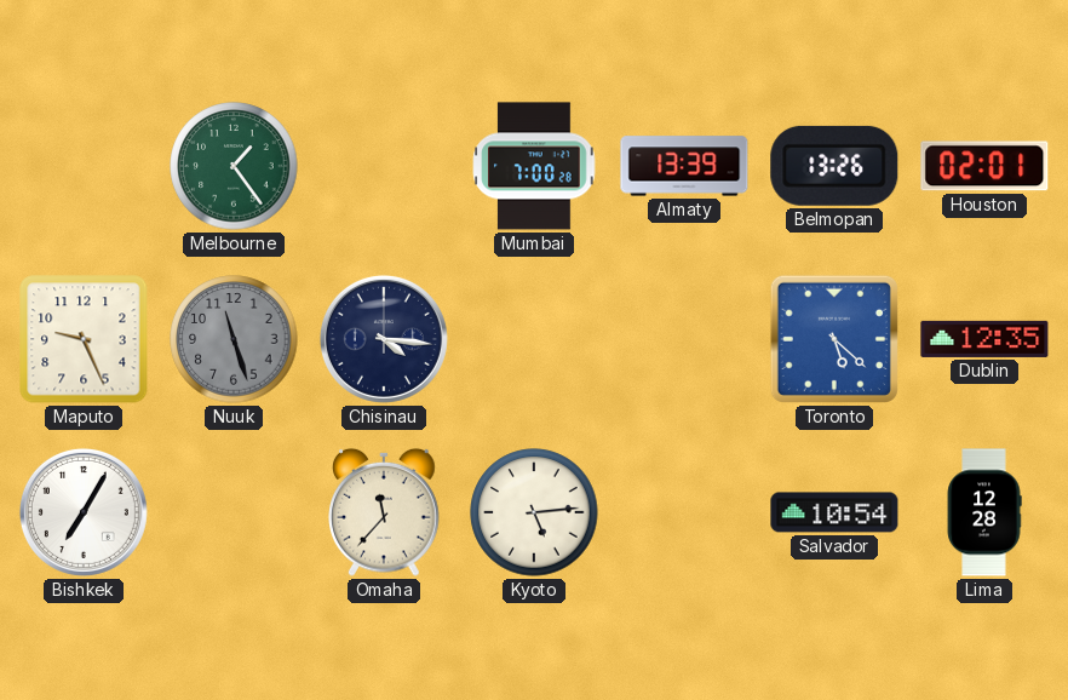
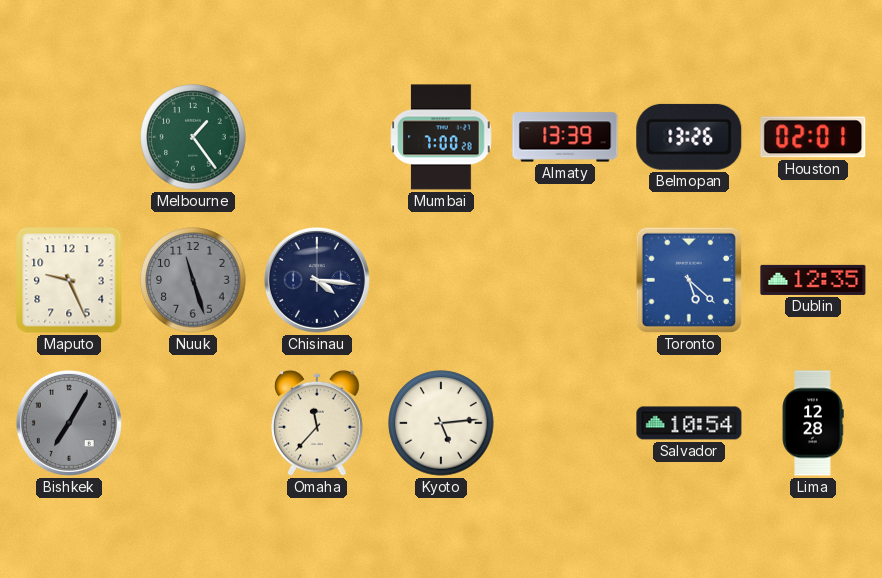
Bishkek dial: white -> grey
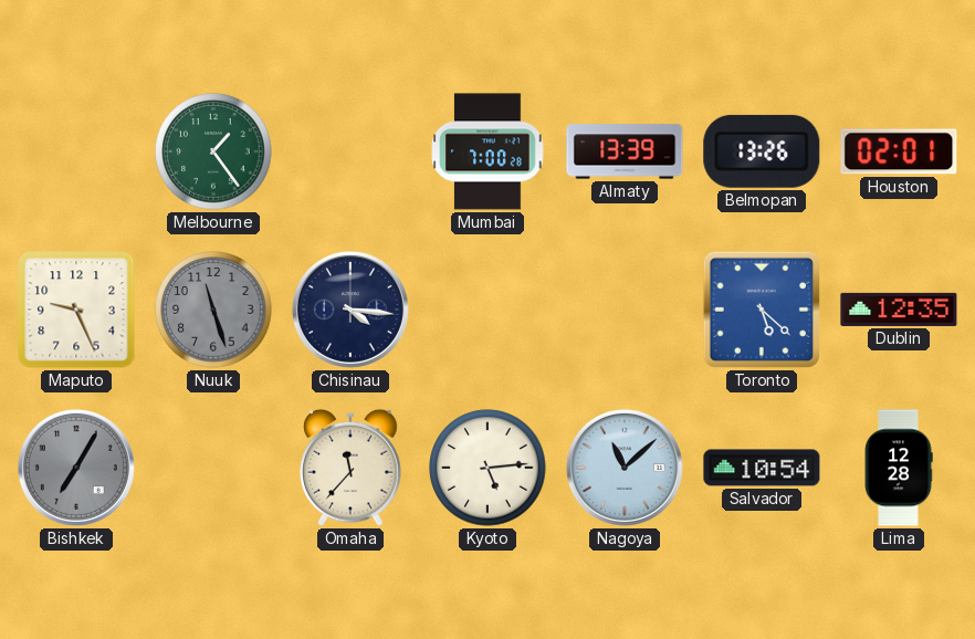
Nagoya: none -> 11:08
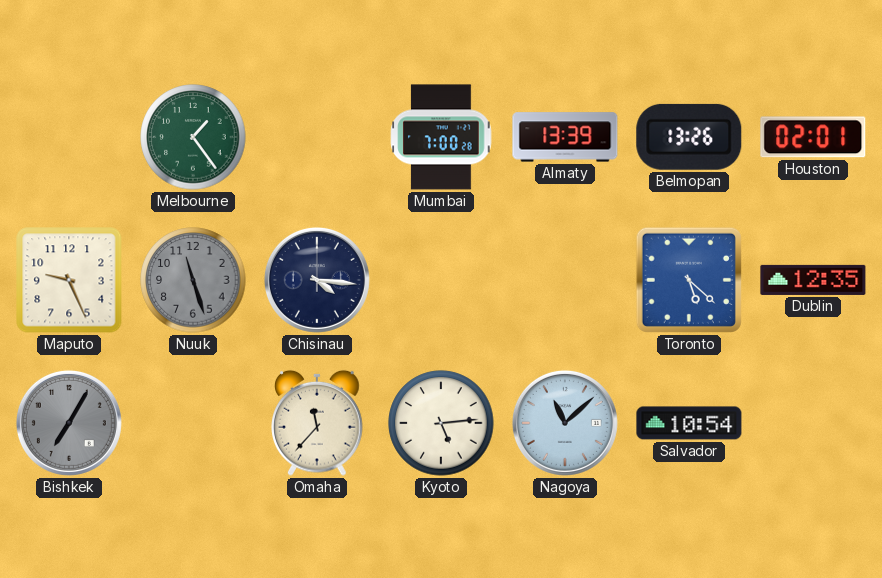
Lima: 12:28 -> none
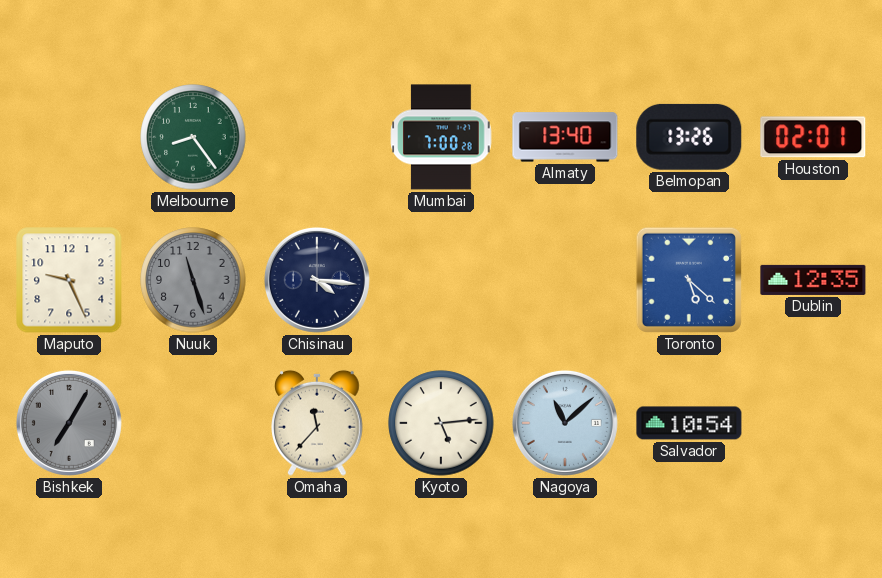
Melbourne: 1:24 -> 8:24
Almaty: 13:39 -> 13:40
